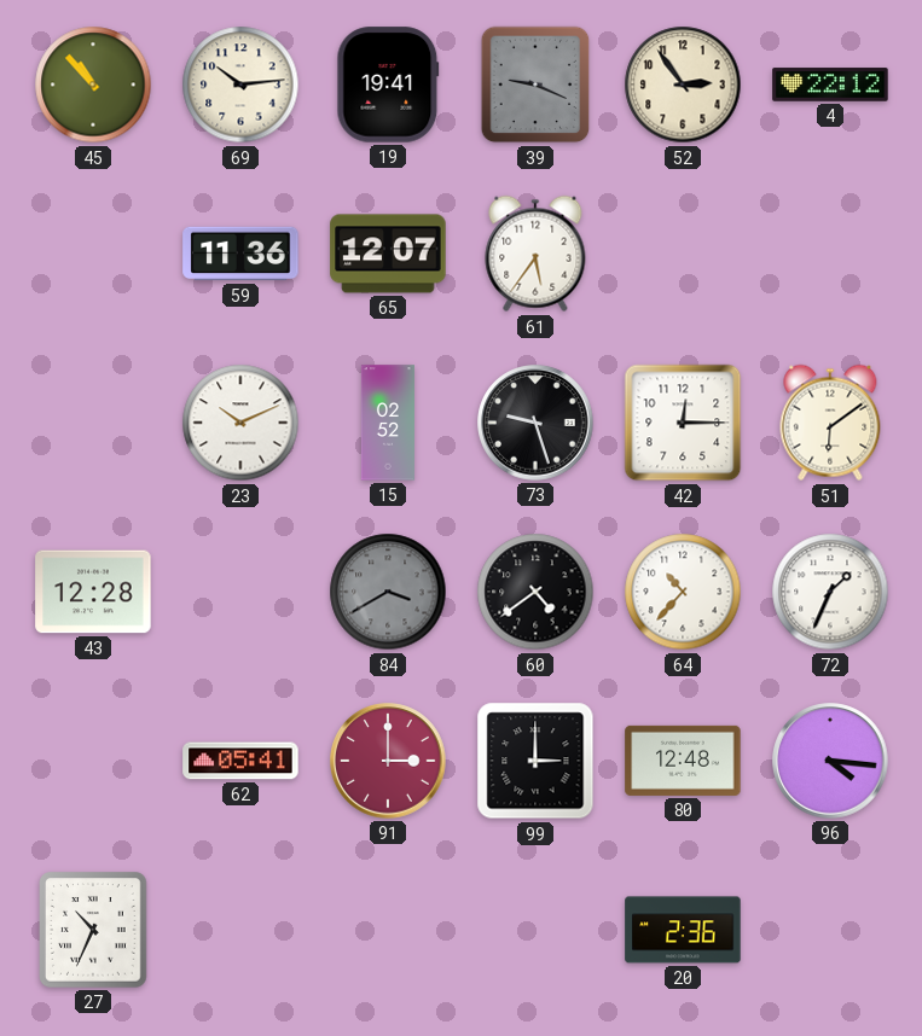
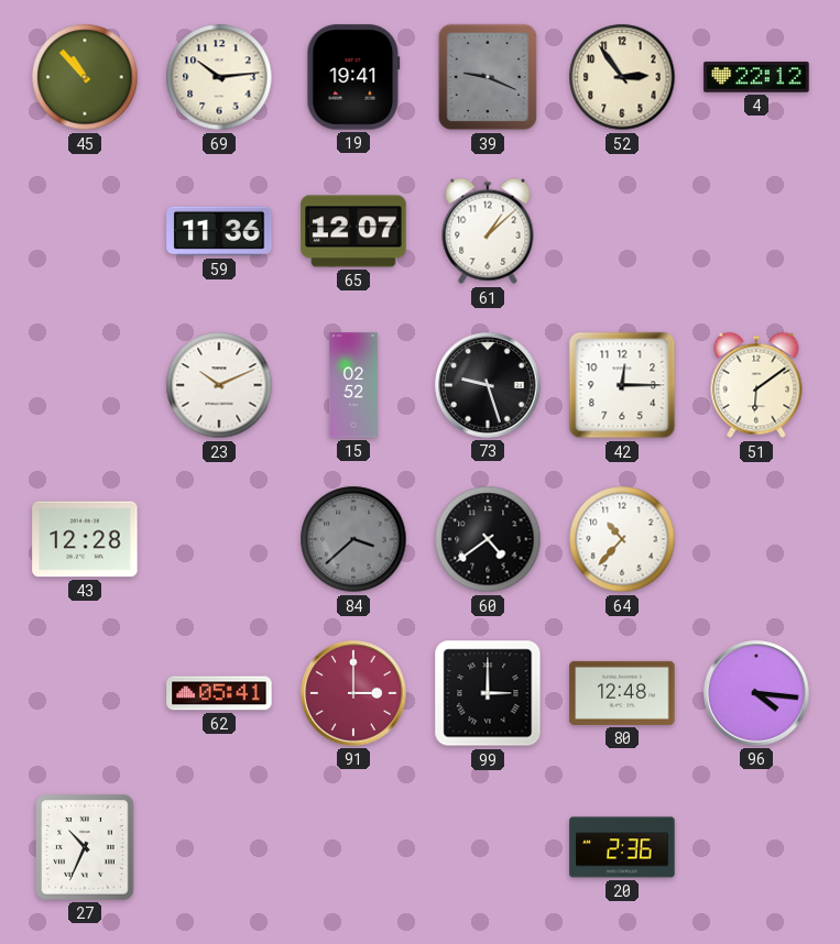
61: 5:36 -> 1:08
84: 3:40 -> 3:38
72: 1:34 -> none
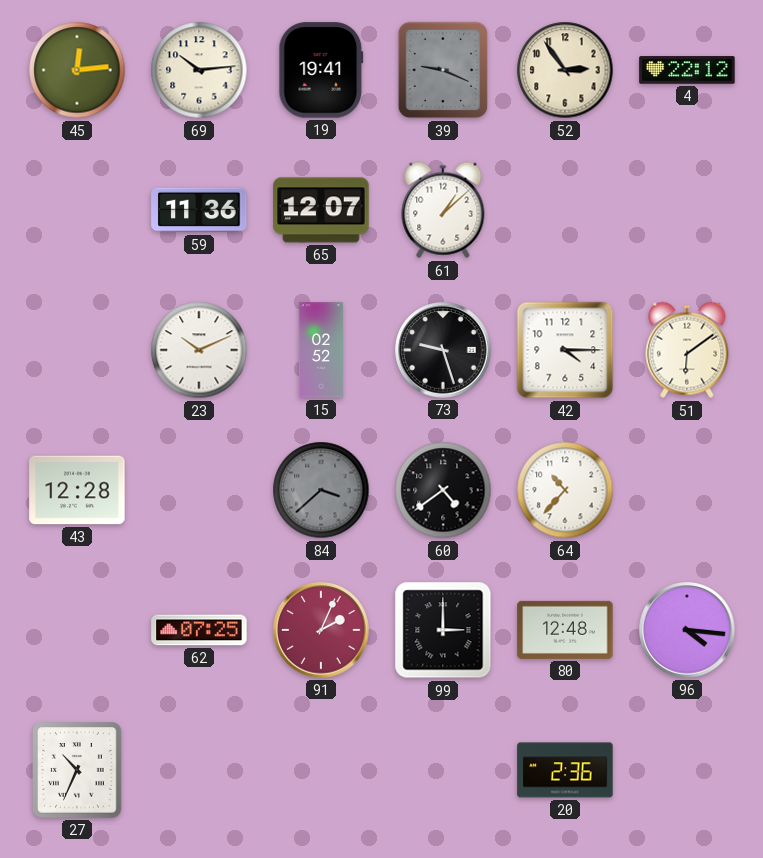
45: 10:53 -> 12:14
42: 12:15 -> 4:15
62: 05:41 -> 07:25
91: 3:00 -> 2:04
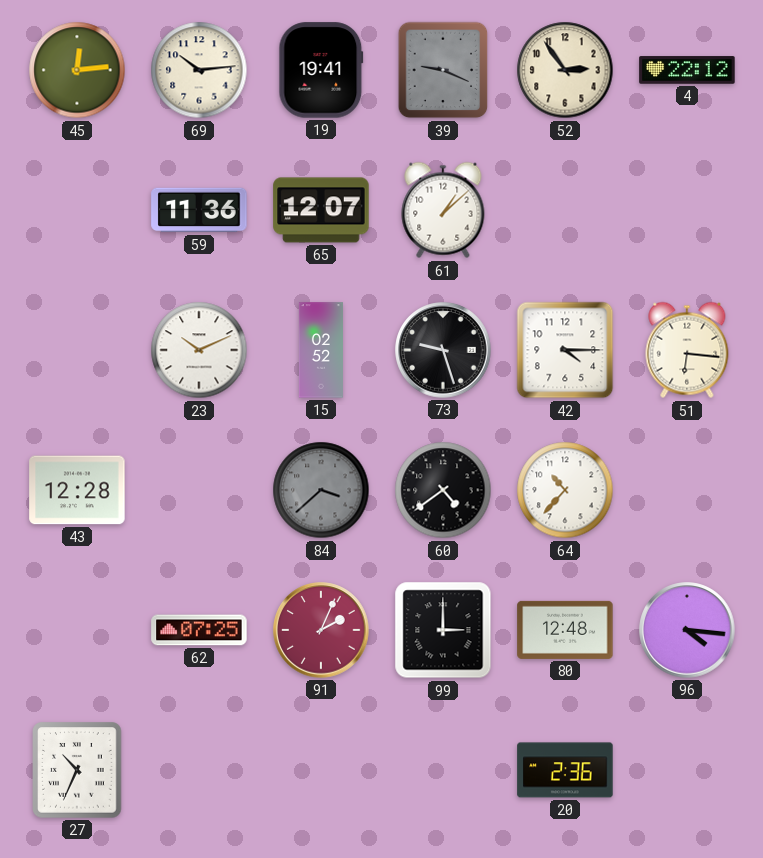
51: 6:09 -> 6:16
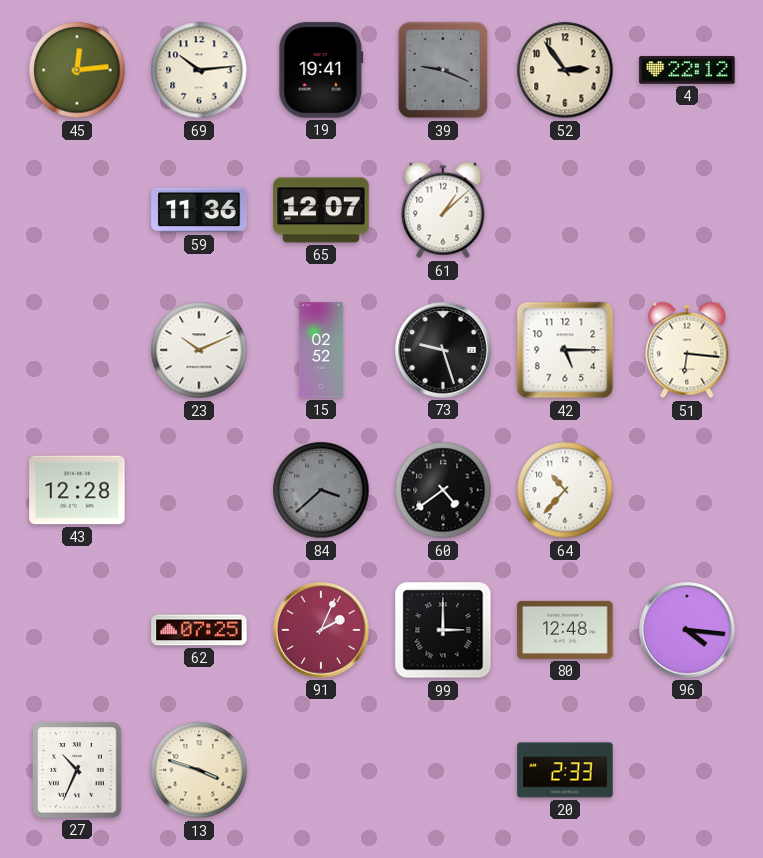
42: 4:15 -> 5:15
13: none -> 3:48
20: 2:36 -> 2:33
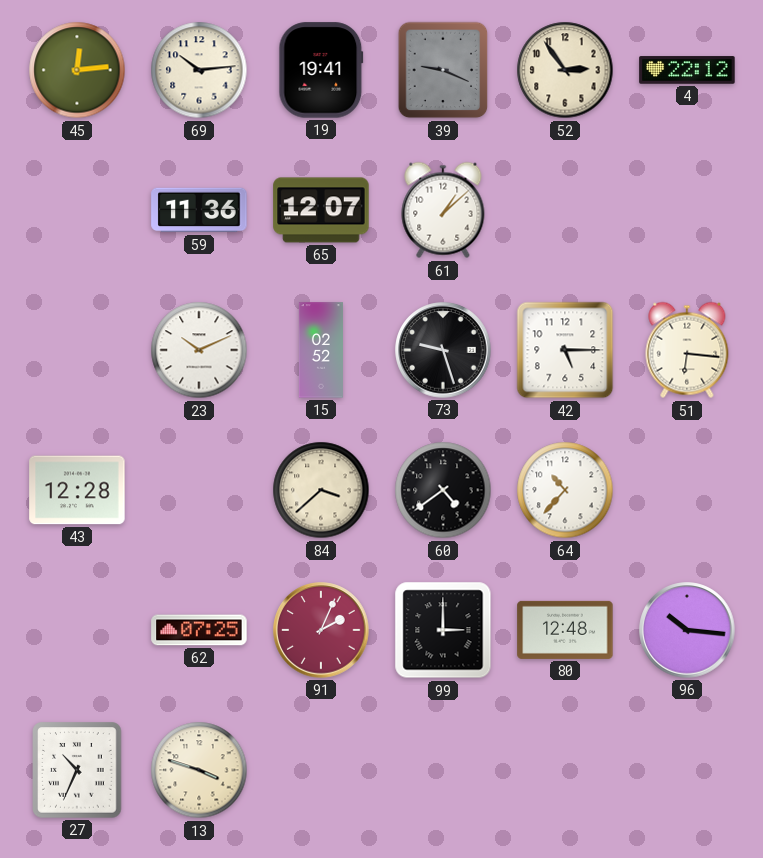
84 dial: grey -> cream
96: 4:16 -> 10:16
20: 2:33 -> none
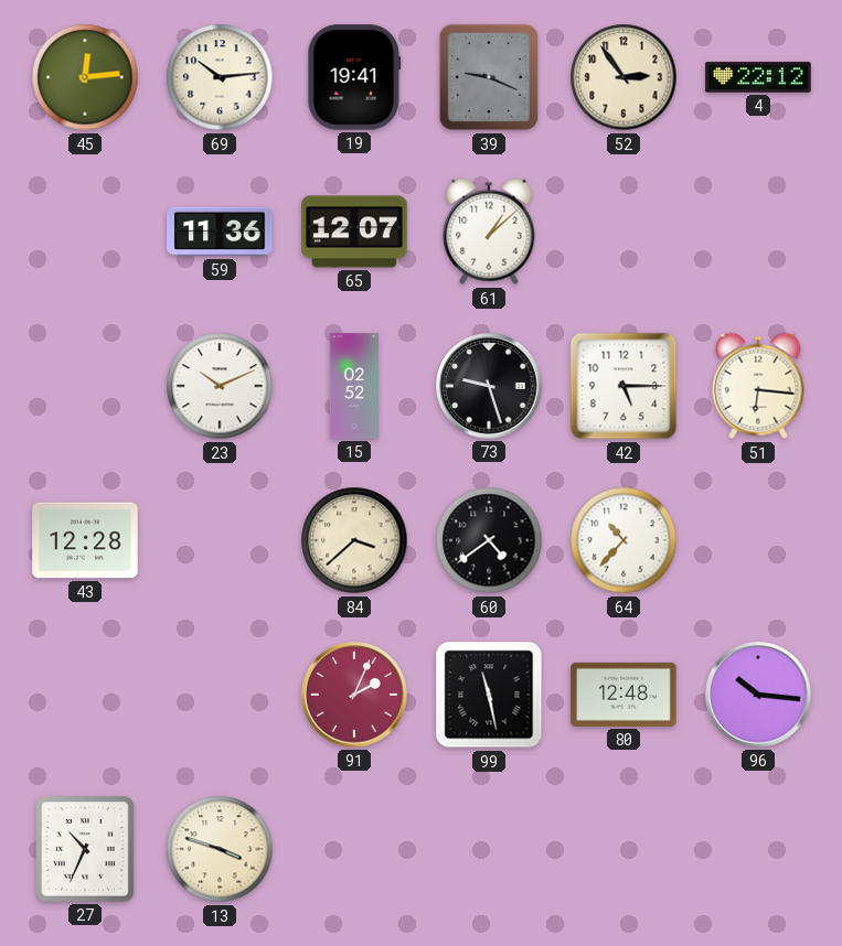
62: 07:25 -> none
99: 3:00 -> 11:28
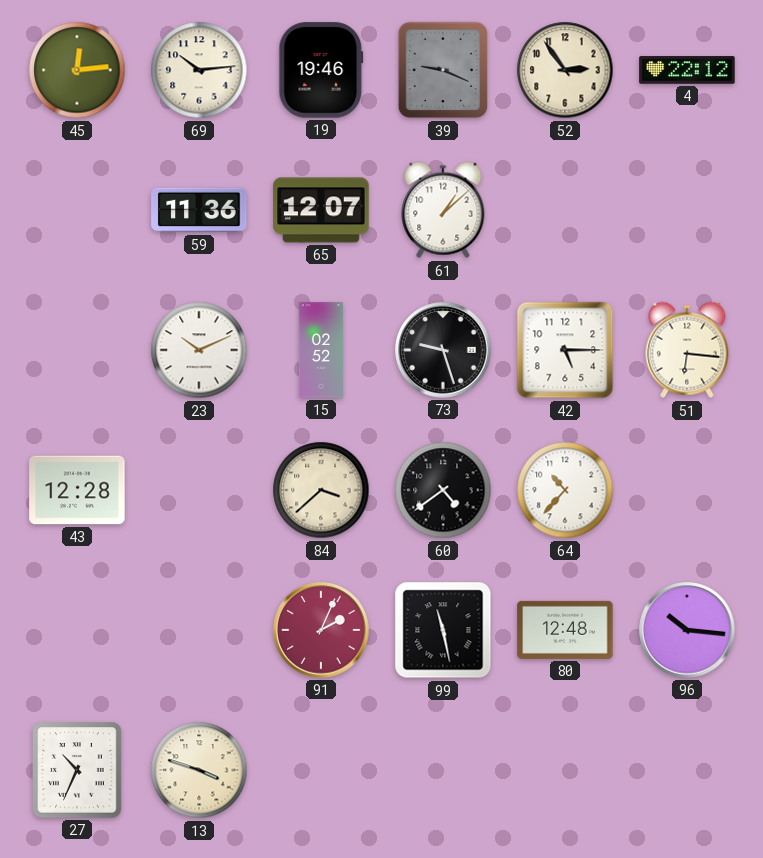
19: 19:41 -> 19:46
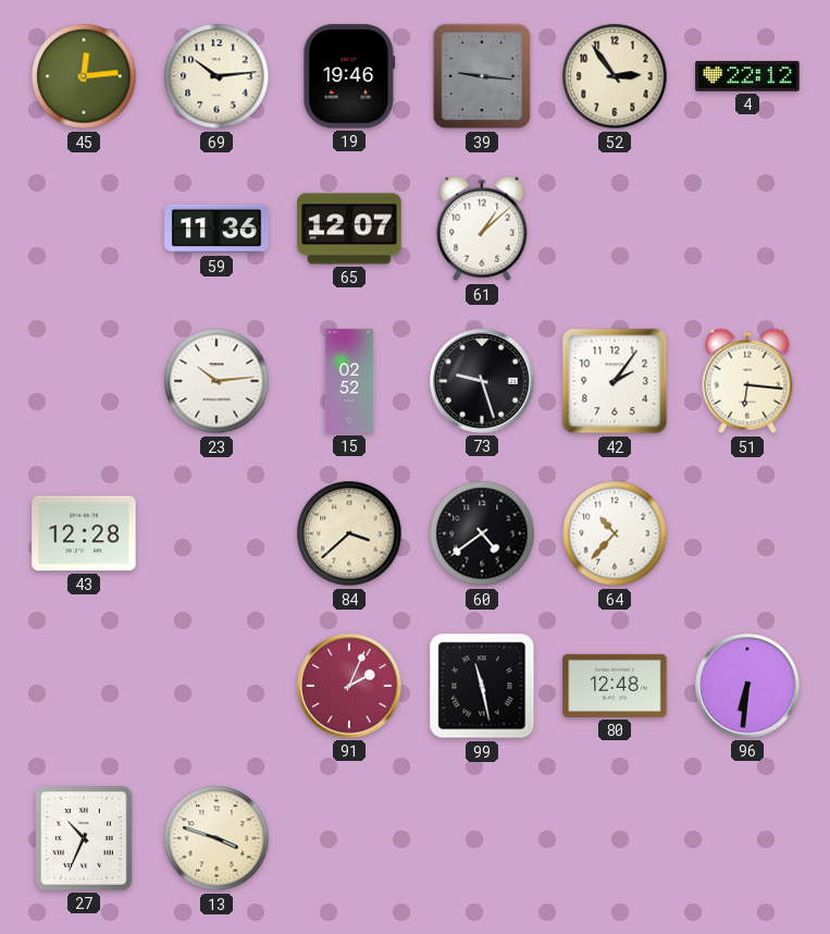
39: 9:19 -> 9:16
23: 10:11 -> 10:14
42: 5:15 -> 2:06
96: 10:16 -> 6:31
